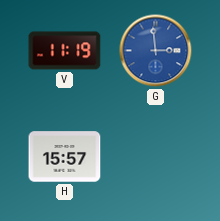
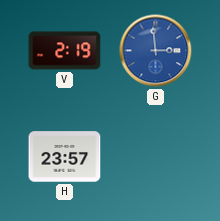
V: 11:19 -> 2:19
H: 15:57 -> 23:57
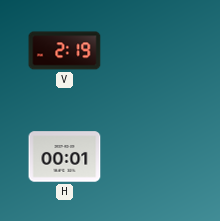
G: 2:59 -> none
H: 23:57 -> 00:01
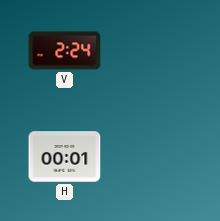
V: 2:19 -> 2:24
